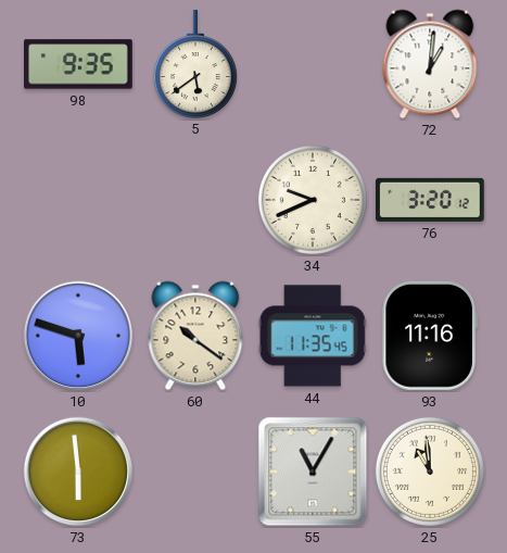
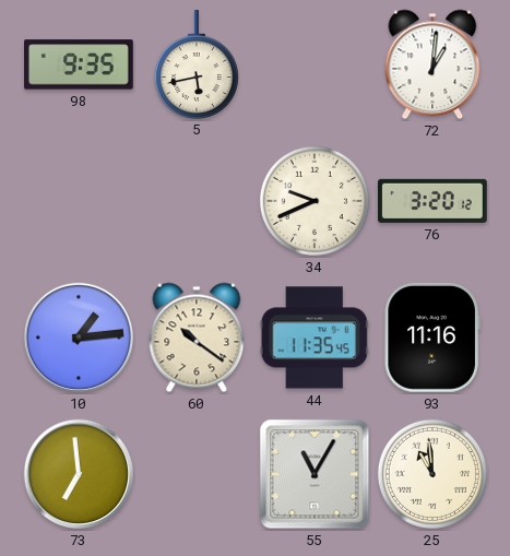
5: 5:39 -> 5:43
10: 5:48 -> 1:14
73: 5:59 -> 6:59
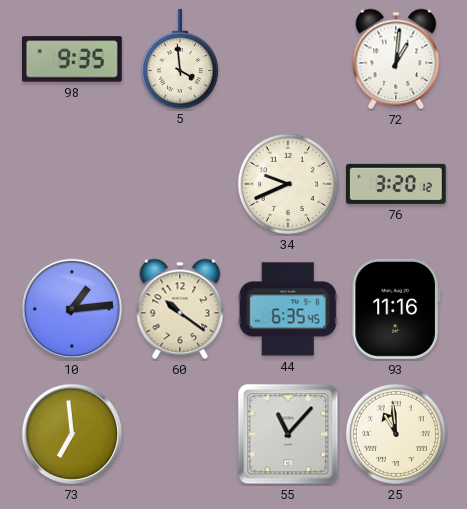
5: 5:43 -> 3:59
44: 11:35 -> 6:35
55: 11:05 -> 11:07
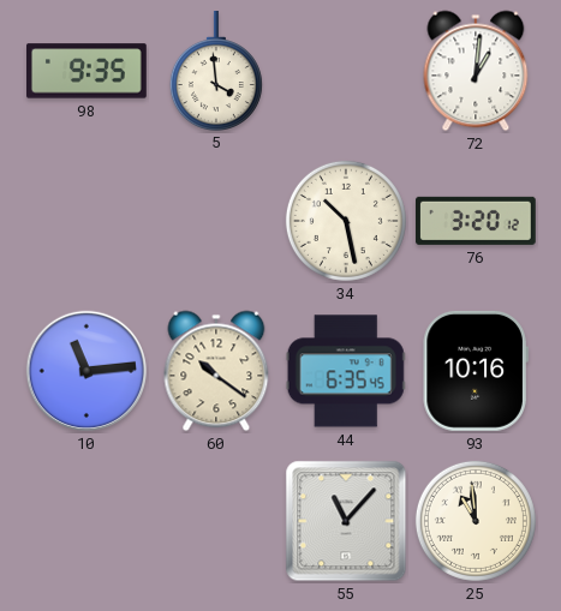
34: 9:41 -> 10:28
10: 1:14 -> 11:14
93: 11:16 -> 10:16
73: 6:59 -> none
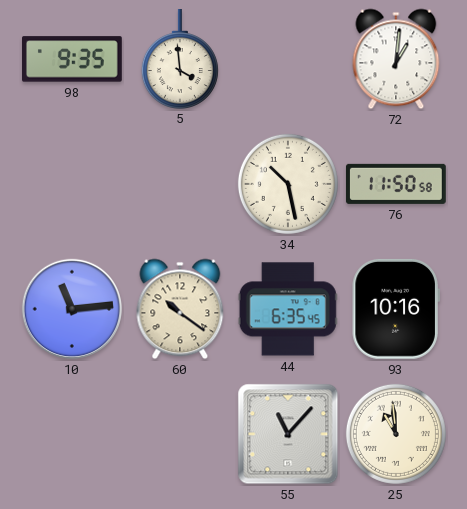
76: 3:20 -> 11:50
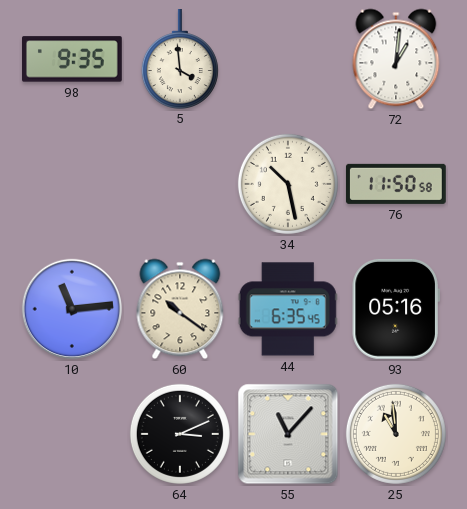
93: 10:16 -> 05:16
64: none -> 3:11
